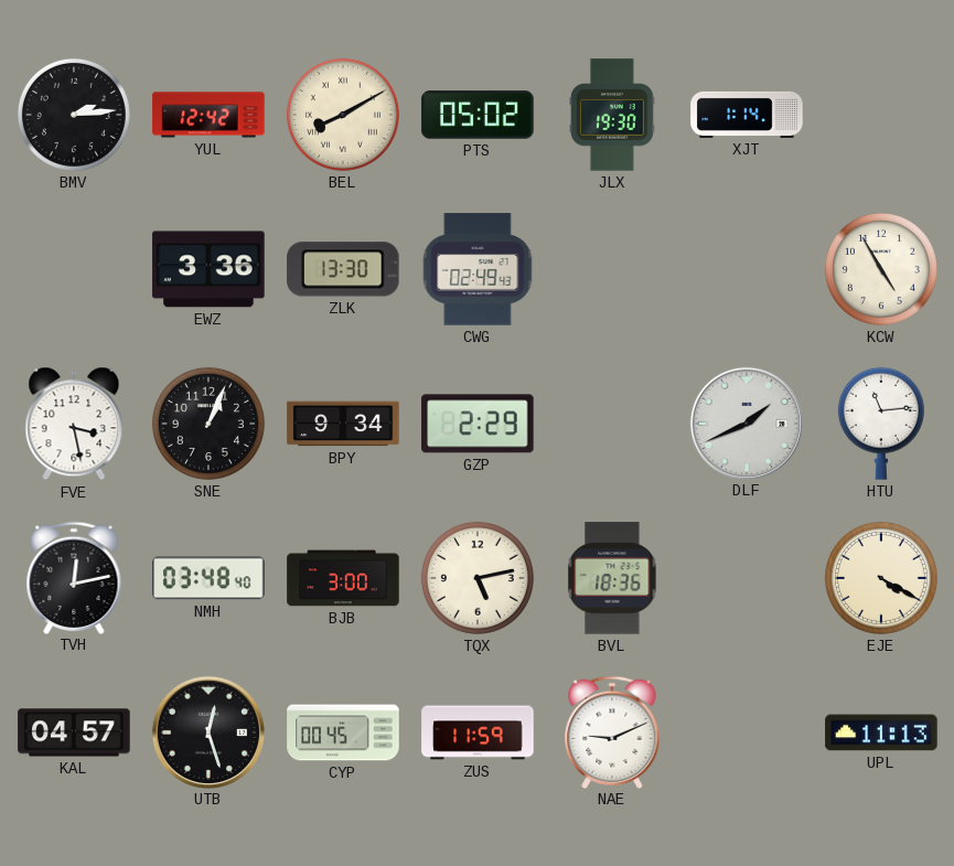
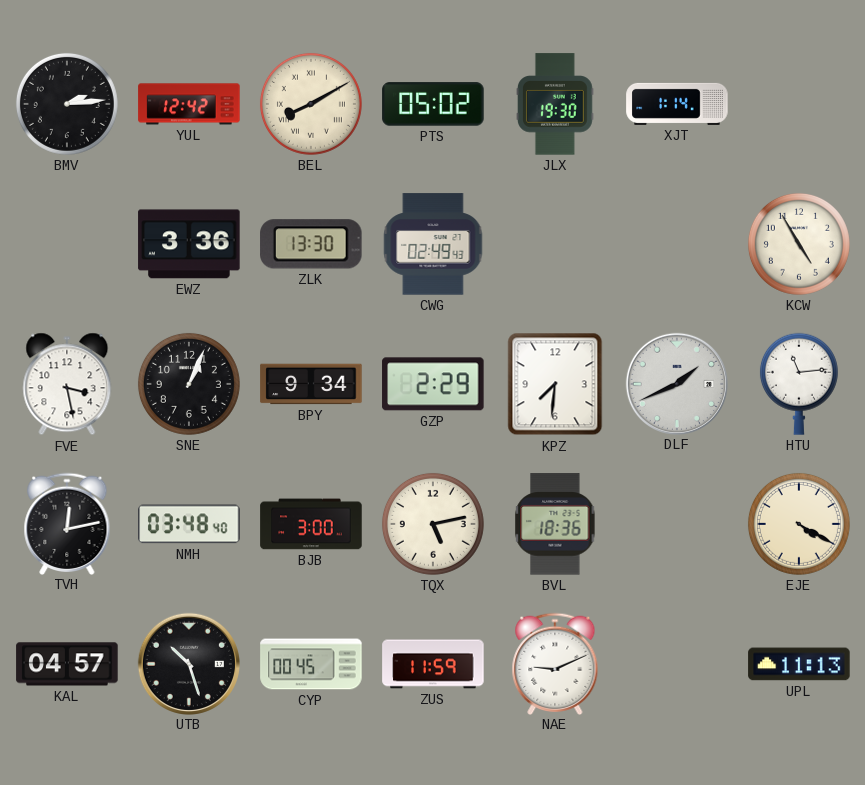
KPZ: none -> 7:31
UTB: 12:27 -> 10:27
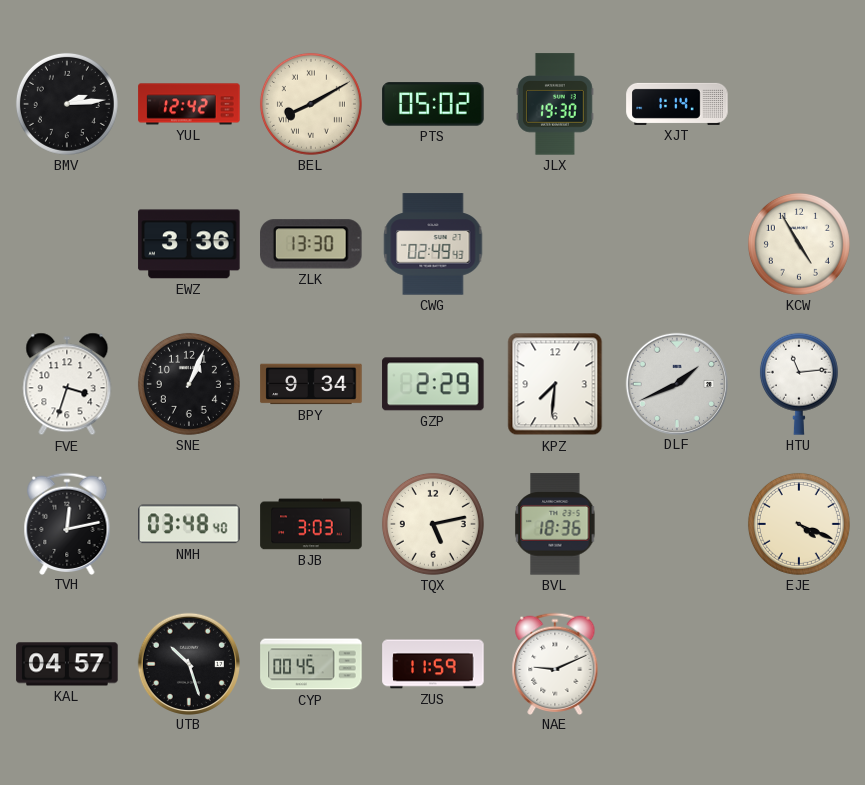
FVE: 3:28 -> 3:33
BJB: 3:00 -> 3:03
EJE: 4:20 -> 4:19
UPL: 11:13 -> none
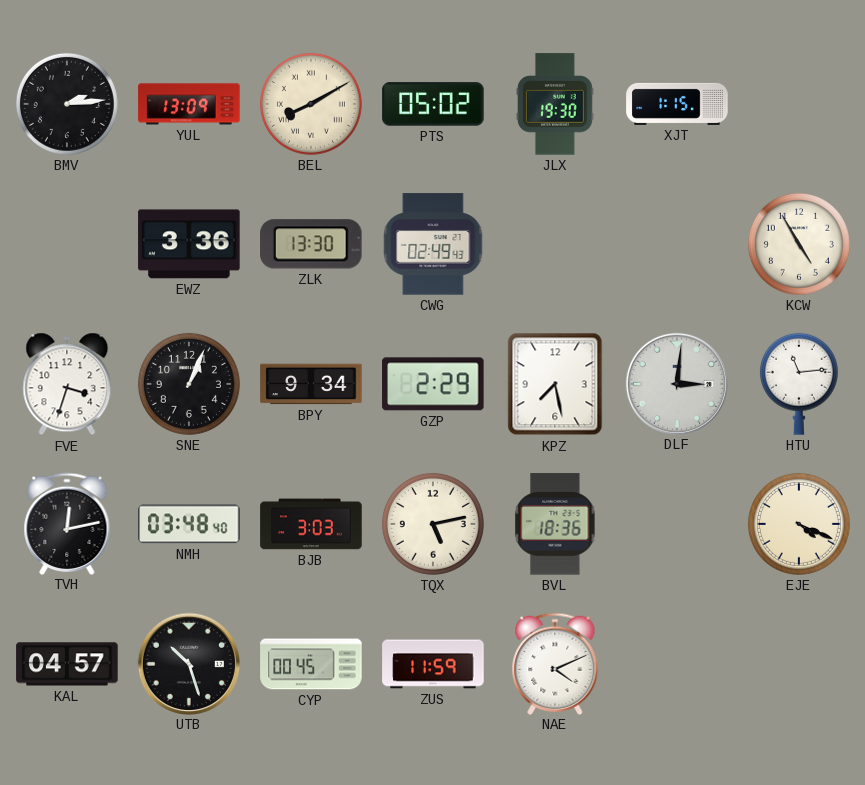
YUL: 12:42 -> 13:09
XJT: 1:14 -> 1:15
KPZ: 7:31 -> 7:28
DLF: 1:41 -> 3:01
NAE: 9:11 -> 4:11
